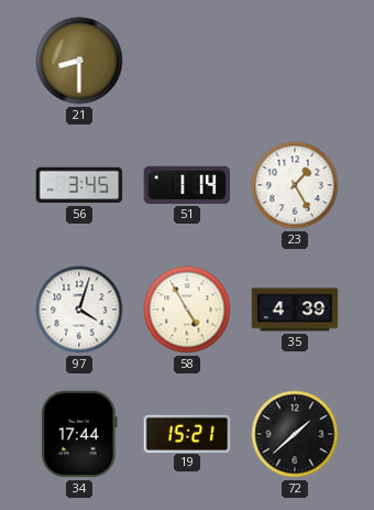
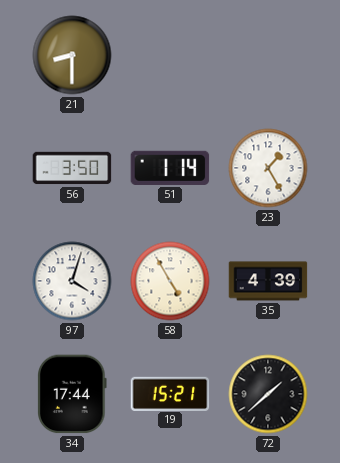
56: 3:45 -> 3:50
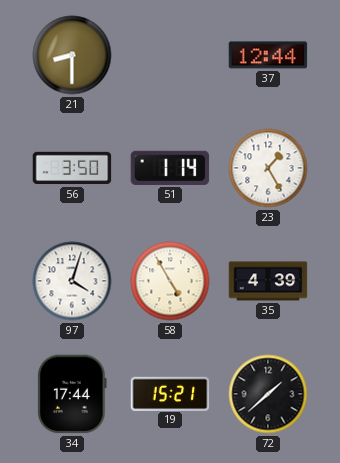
37: none -> 12:44
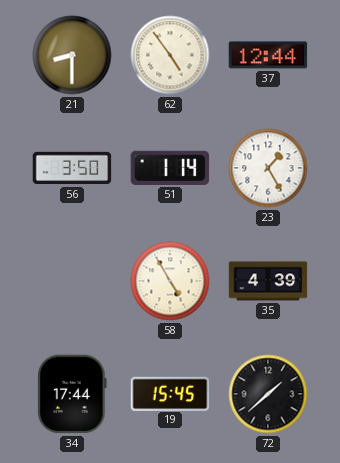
62: none -> 4:54
97: 4:03 -> none
19: 15:21 -> 15:45
